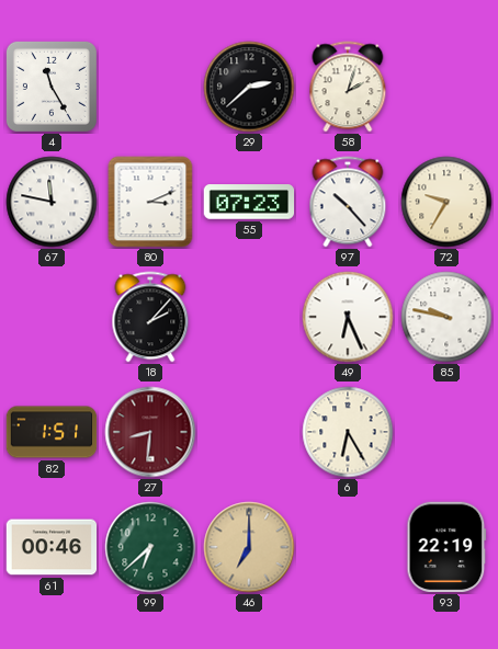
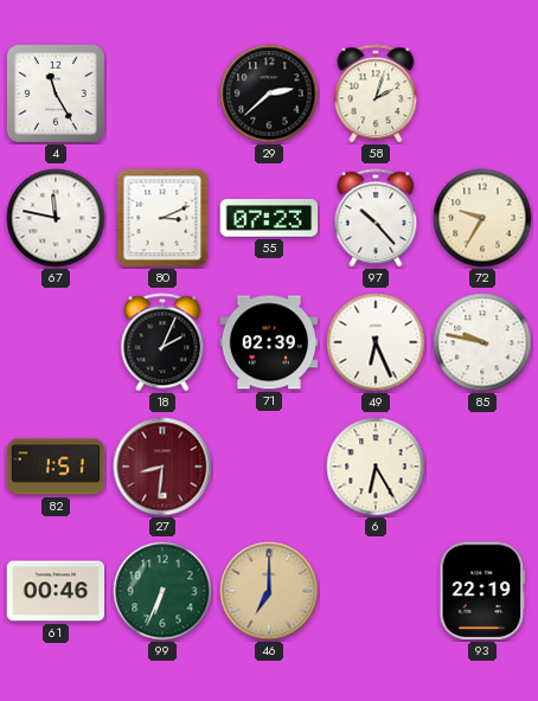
18: 2:07 -> 2:04
71: none -> 02:39
99: 6:38 -> 6:34
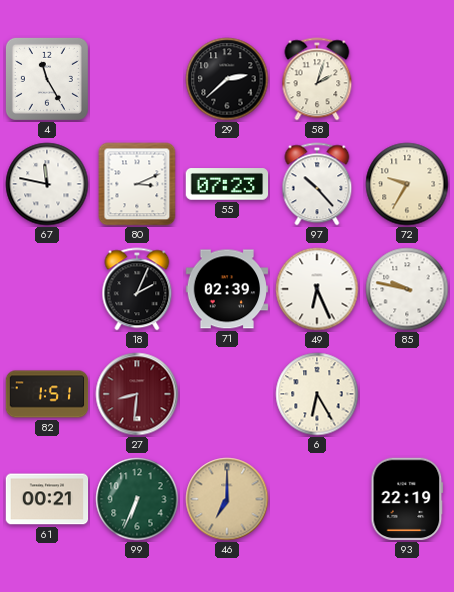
61: 00:46 -> 00:21
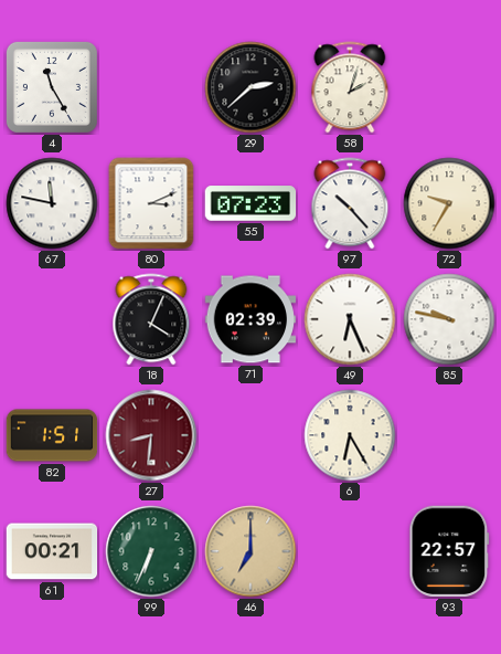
18: 2:04 -> 4:04
93: 22:19 -> 22:57
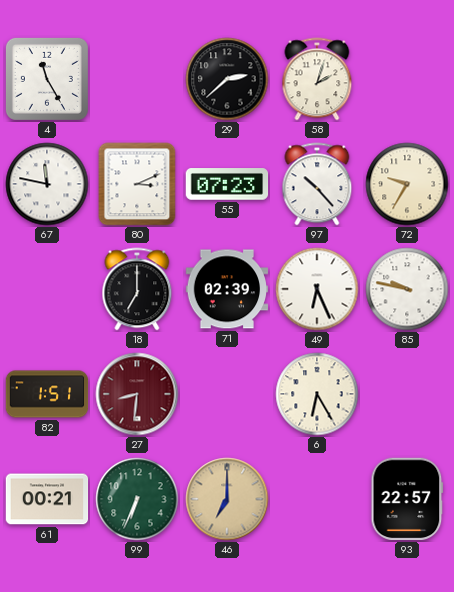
18: 4:04 -> 7:00
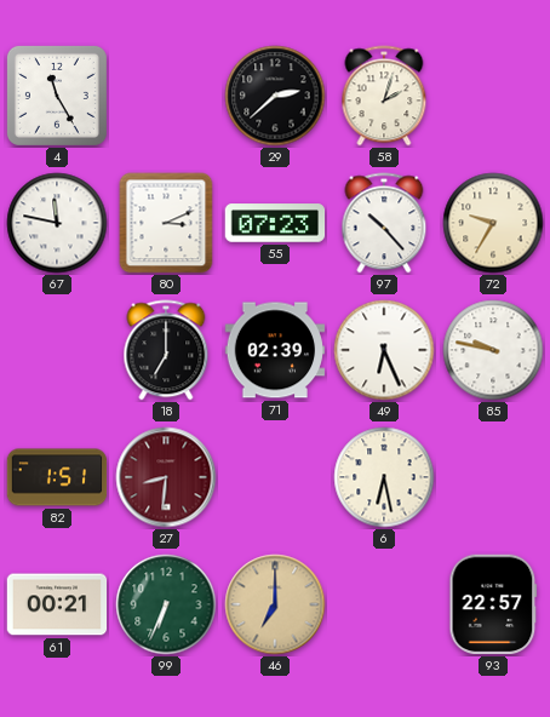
6: 6:25 -> 6:28
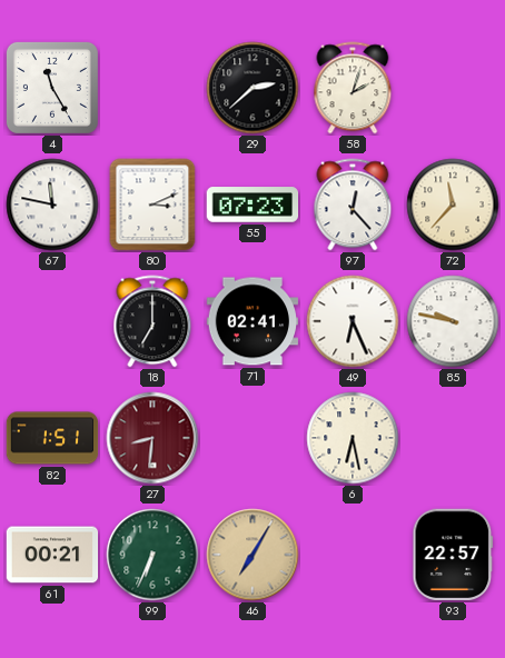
97: 10:23 -> 12:23
72: 9:35 -> 11:37
71: 02:39 -> 02:41
46: 7:00 -> 7:05
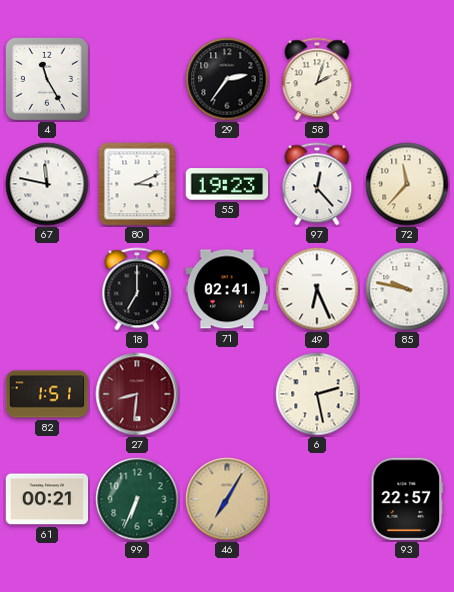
29: 2:38 -> 2:36
55: 07:23 -> 19:23
6: 6:28 -> 2:28
